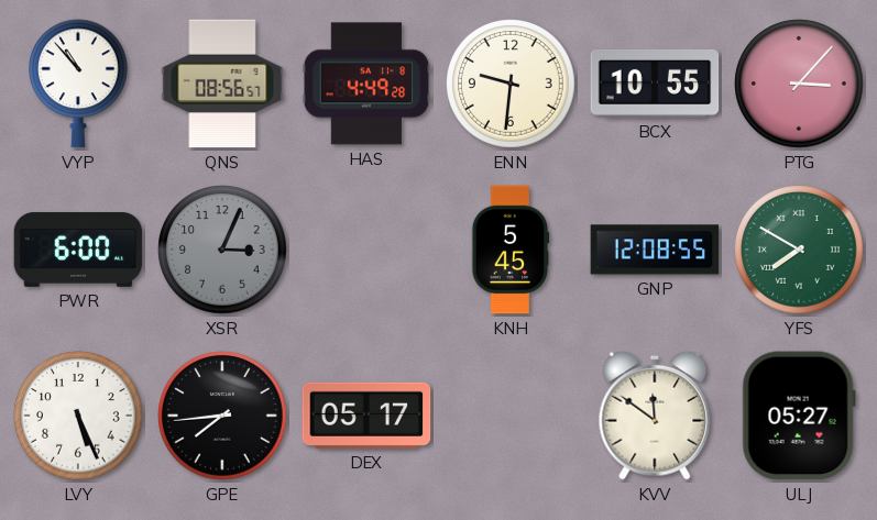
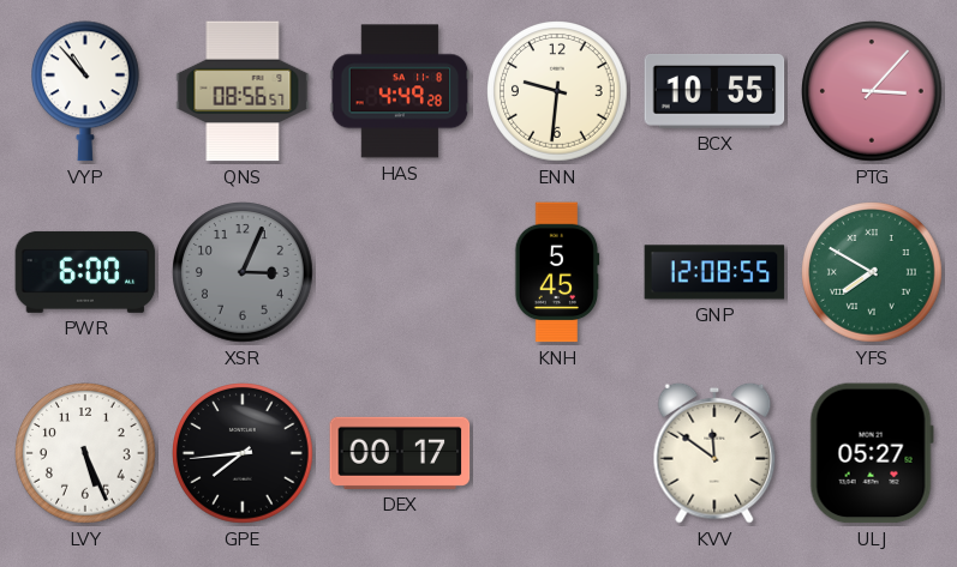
DEX: 05:17 -> 00:17
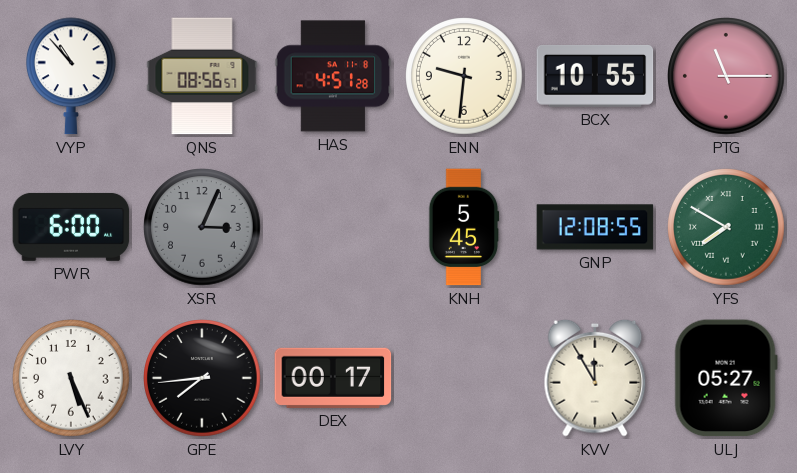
HAS: 4:49 -> 4:51
PTG: 3:07 -> 11:15
KVV: 11:51 -> 11:55
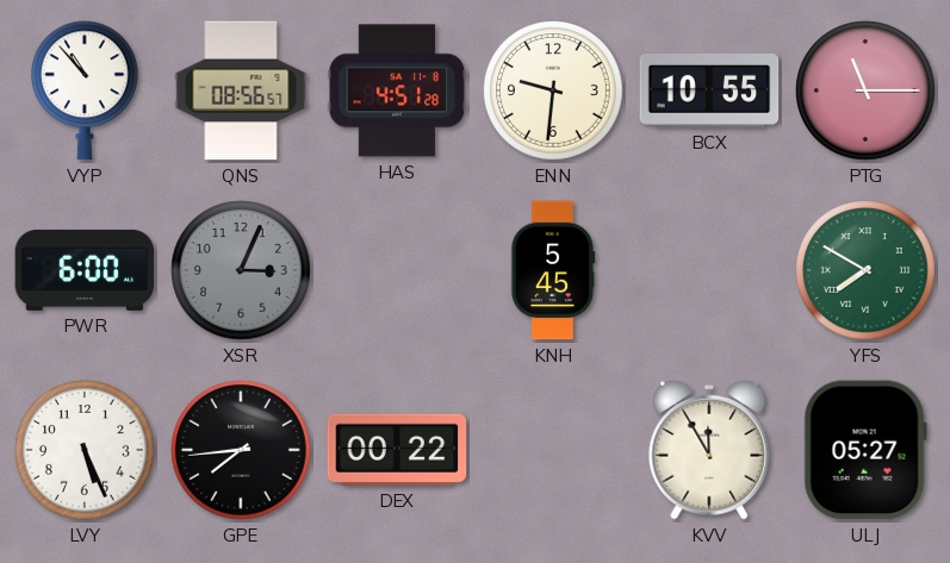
GNP: 12:08 -> none
DEX: 00:17 -> 00:22
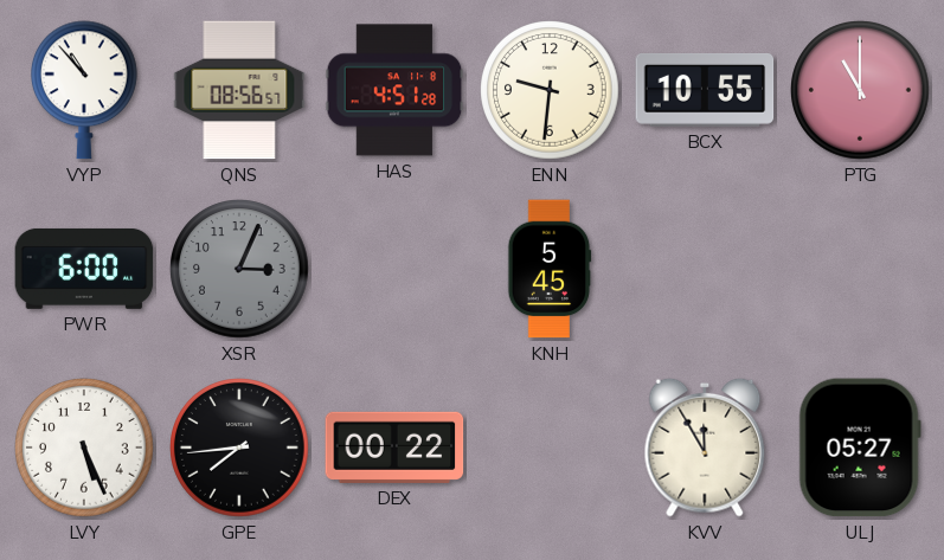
PTG: 11:15 -> 11:00
YFS: 7:50 -> none
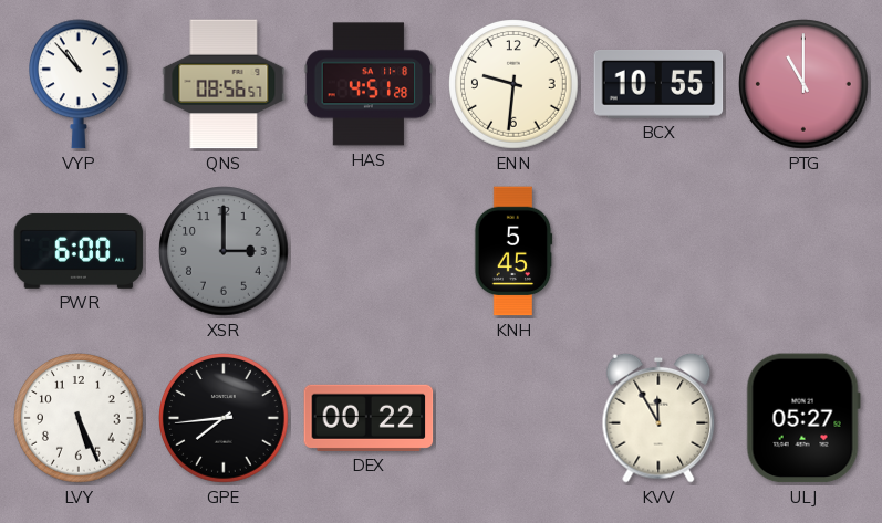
XSR: 3:04 -> 3:00
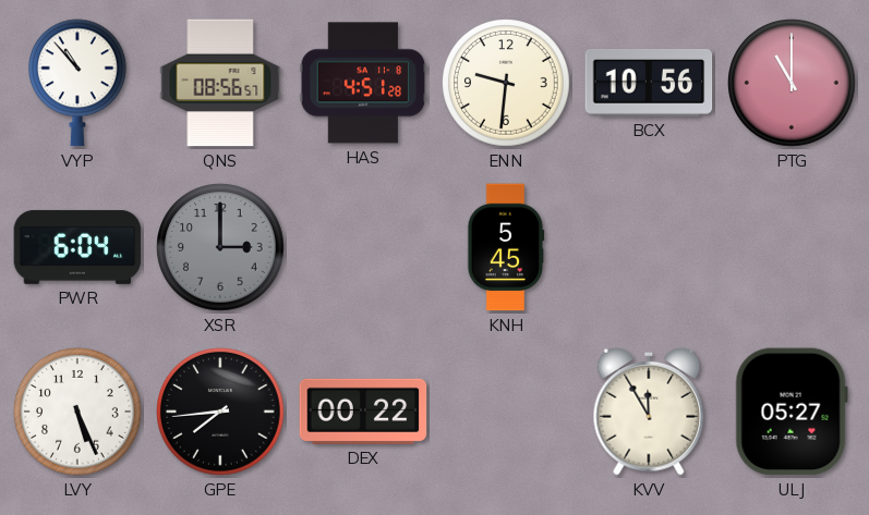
BCX: 10:55 -> 10:56
PWR: 6:00 -> 6:04
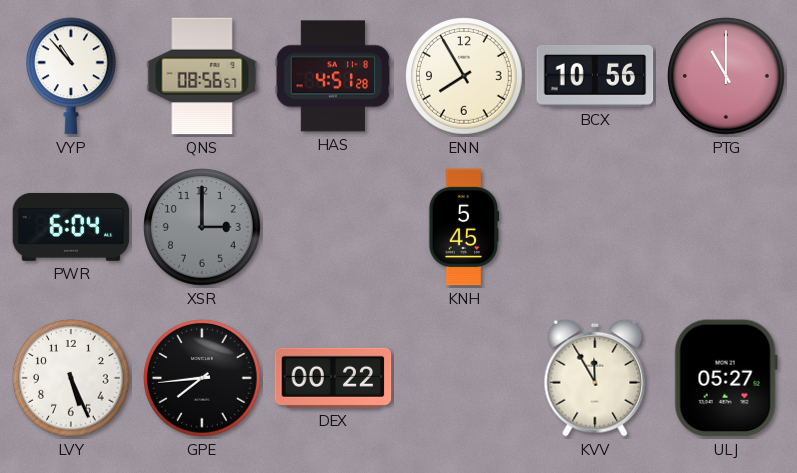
ENN: 9:31 -> 7:55
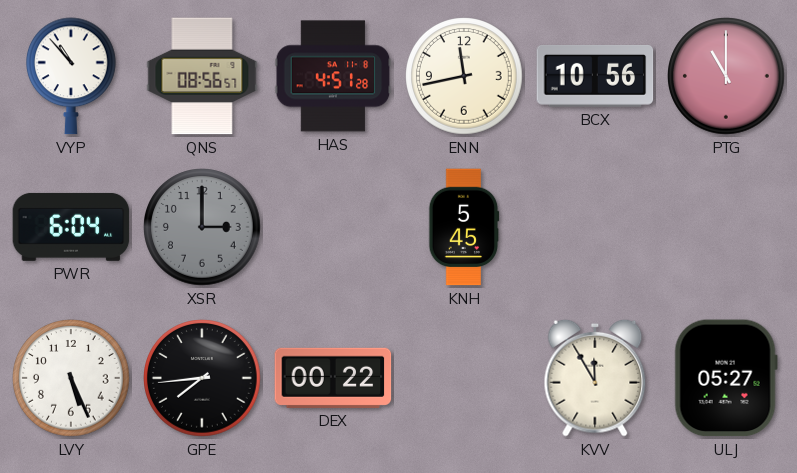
ENN: 7:55 -> 11:43
